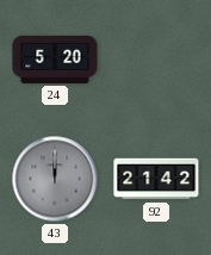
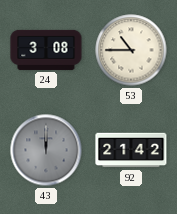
24: 5:20 -> 3:08
53: none -> 10:45
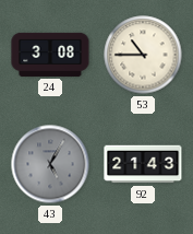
43: 12:00 -> 5:05
92: 21:42 -> 21:43
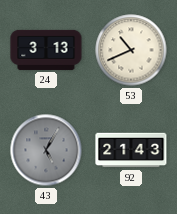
24: 3:08 -> 3:13
53: 10:45 -> 10:41
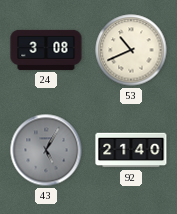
24: 3:13 -> 3:08
92: 21:43 -> 21:40
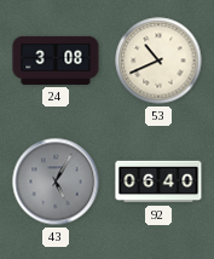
92: 21:40 -> 06:40
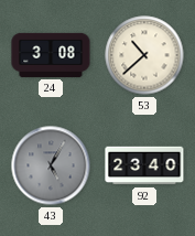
53: 10:41 -> 10:38
92: 06:40 -> 23:40
